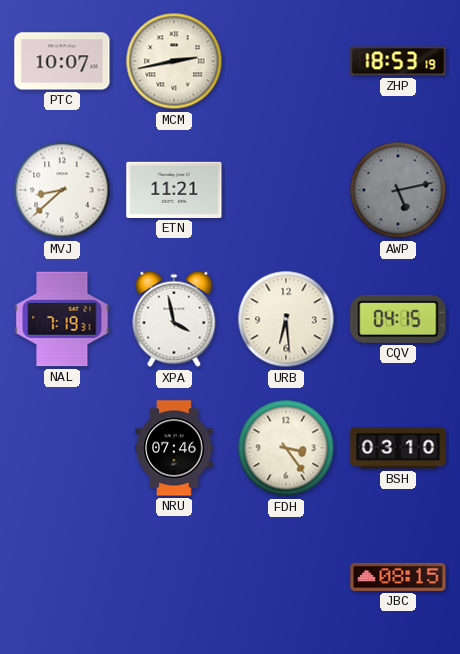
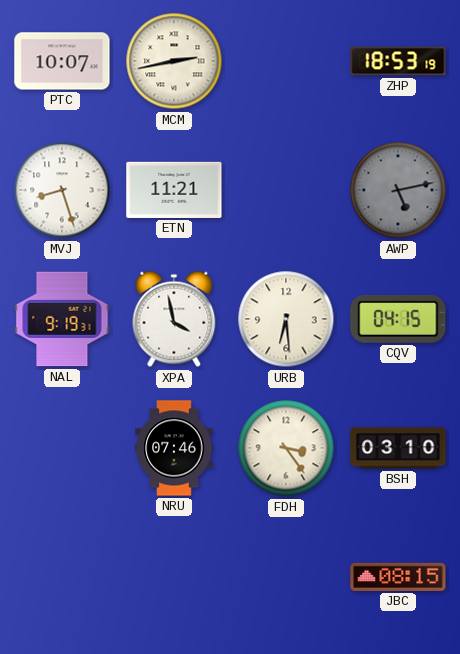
MVJ: 8:38 -> 8:27
NAL: 7:19 -> 9:19
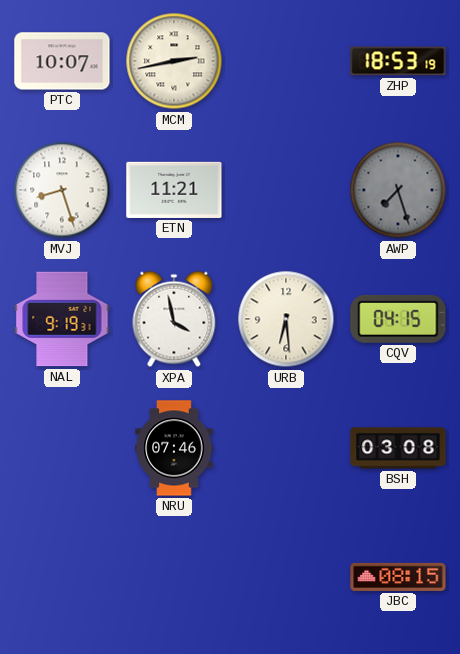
AWP: 5:13 -> 7:27
FDH: 3:24 -> none
BSH: 03:10 -> 03:08
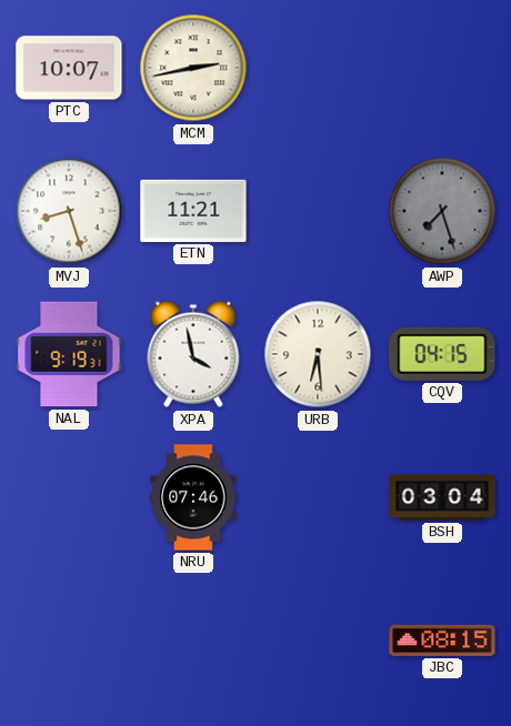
ZHP: 18:53 -> none
BSH: 03:08 -> 03:04
